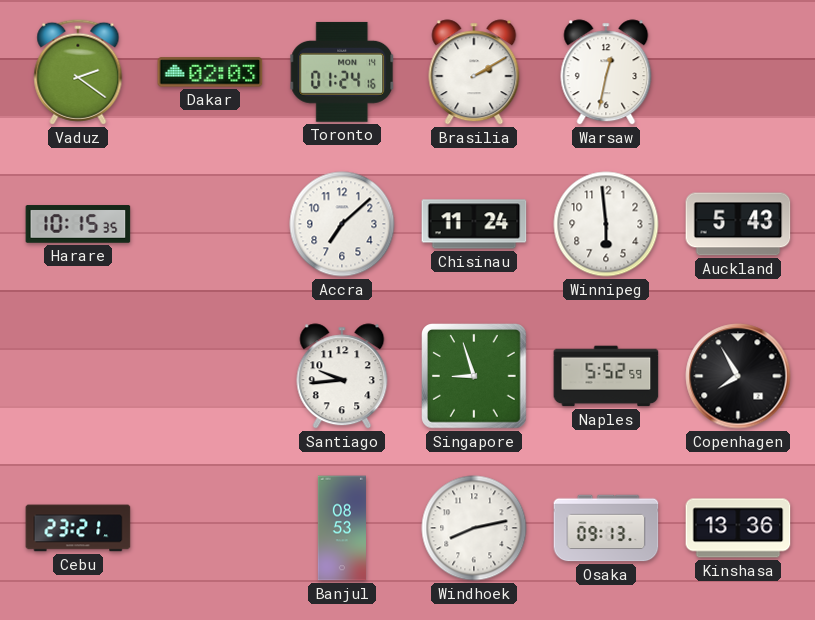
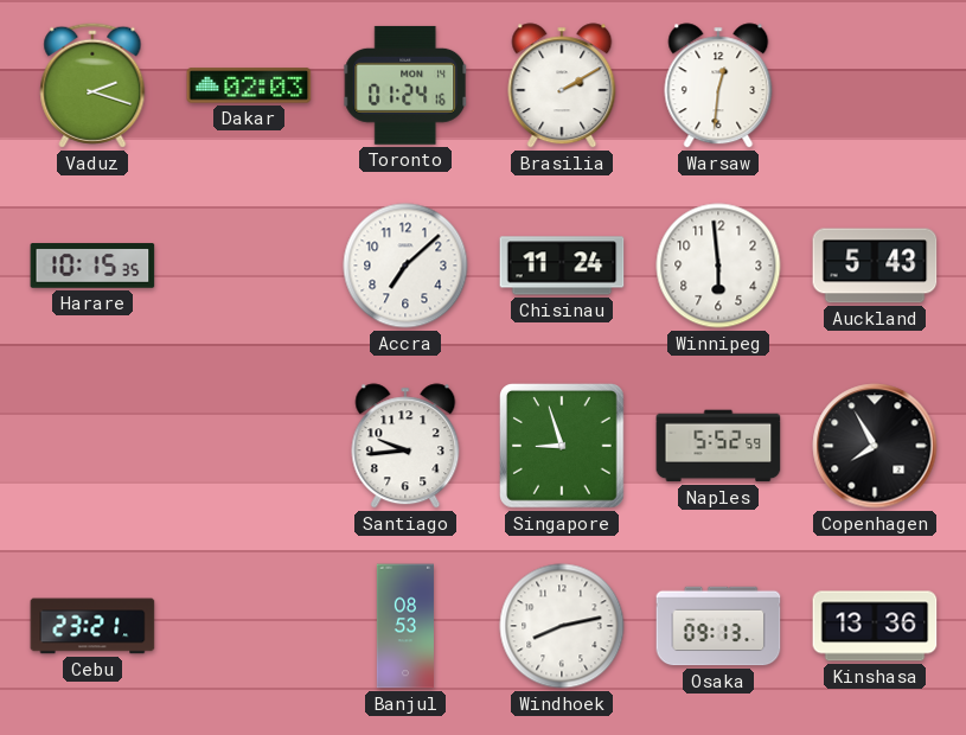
Vaduz: 2:21 -> 2:18
Warsaw: 12:32 -> 12:31
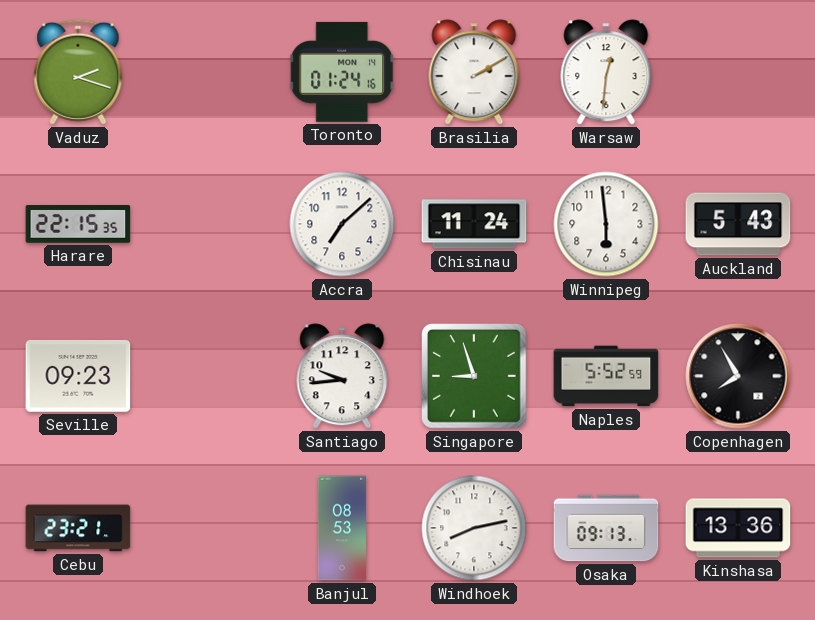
Dakar: 02:03 -> none
Harare: 10:15 -> 22:15
Seville: none -> 09:23
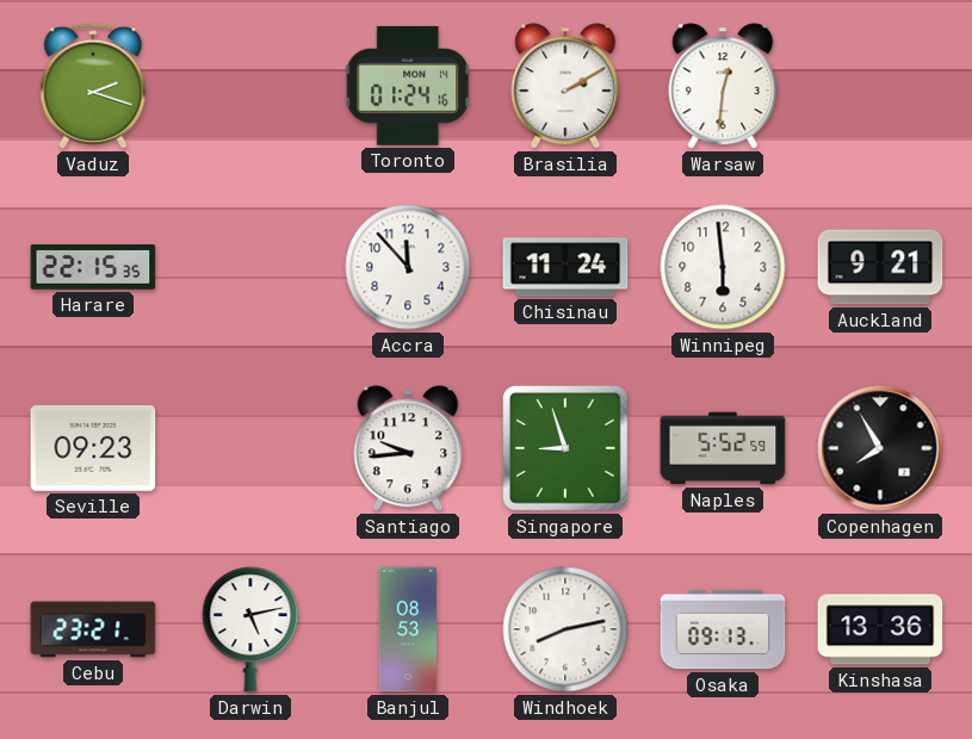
Accra: 7:08 -> 11:53
Auckland: 5:43 -> 9:21
Darwin: none -> 5:13
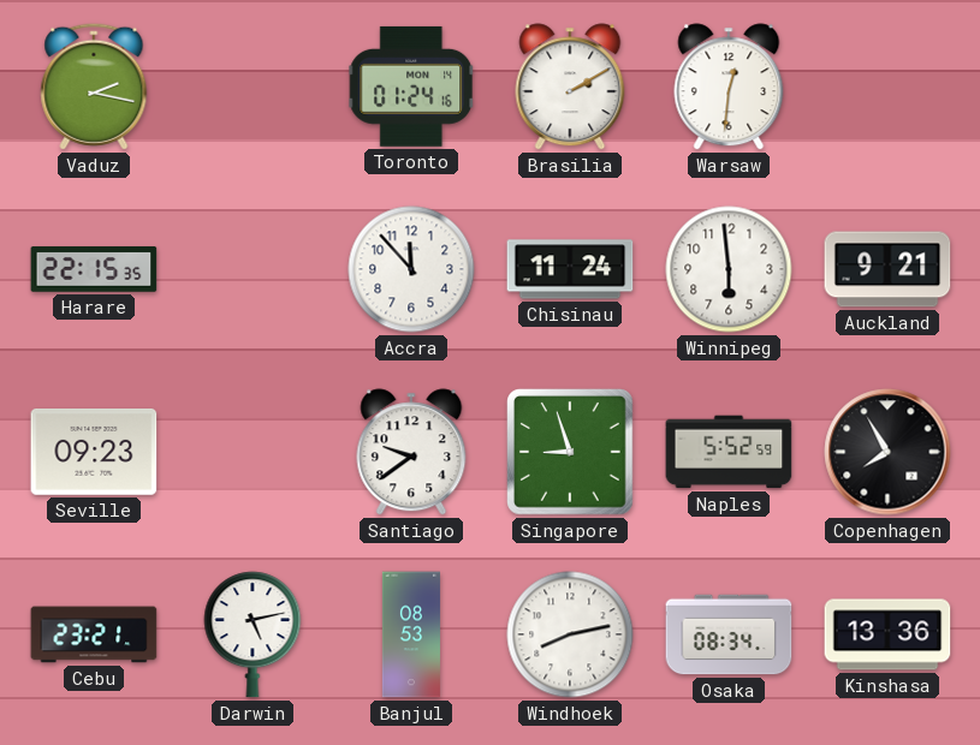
Vaduz: 2:18 -> 2:17
Santiago: 9:44 -> 9:39
Osaka: 09:13 -> 08:34
